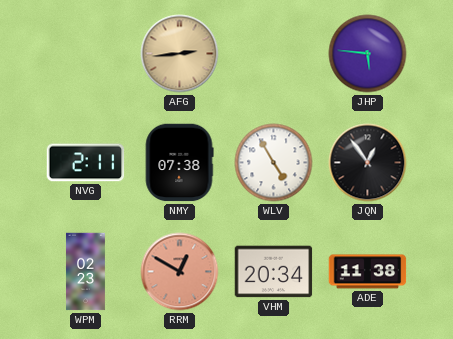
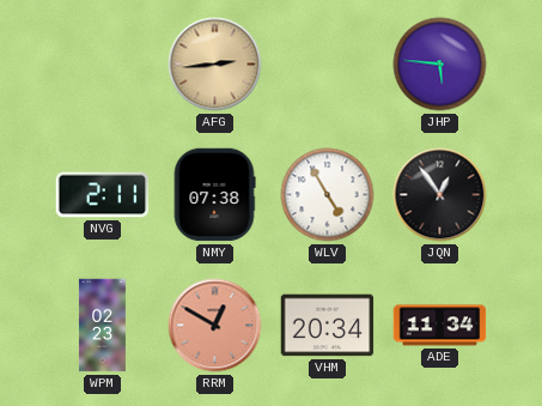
ADE: 11:38 -> 11:34
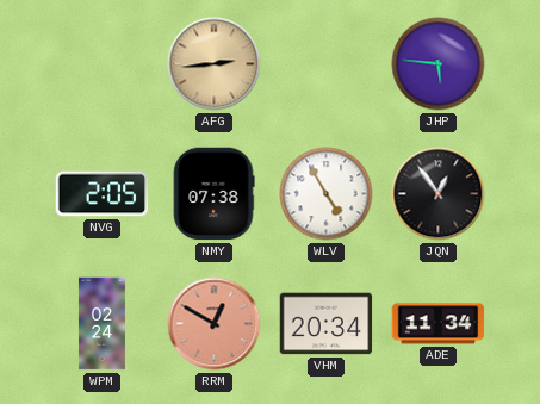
NVG: 2:11 -> 2:05
WPM: 02:23 -> 02:24
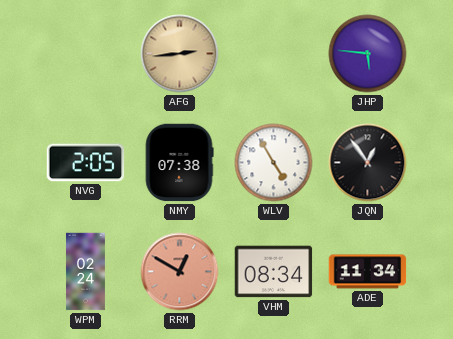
VHM: 20:34 -> 08:34
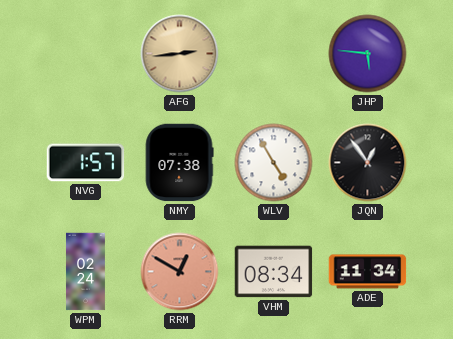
NVG: 2:05 -> 1:57
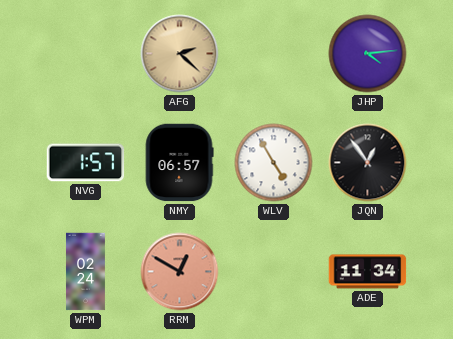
AFG: 2:44 -> 2:22
JHP: 5:46 -> 4:14
NMY: 07:38 -> 06:57
VHM: 08:34 -> none
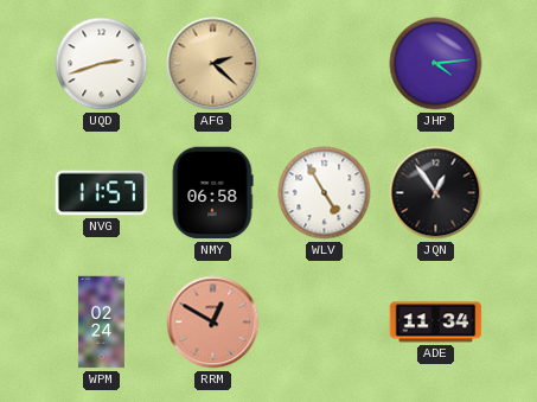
UQD: none -> 2:42
NVG: 1:57 -> 11:57
NMY: 06:57 -> 06:58
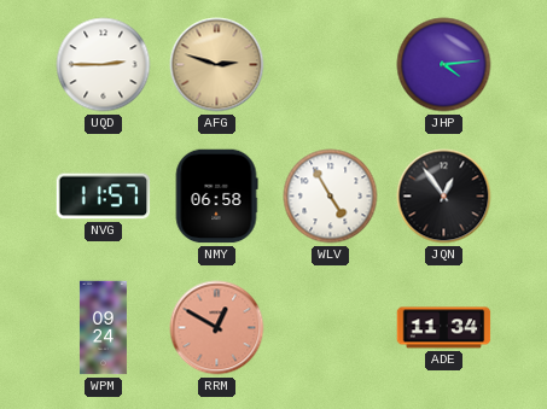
UQD: 2:42 -> 2:45
AFG: 2:22 -> 2:48
WPM: 02:24 -> 09:24
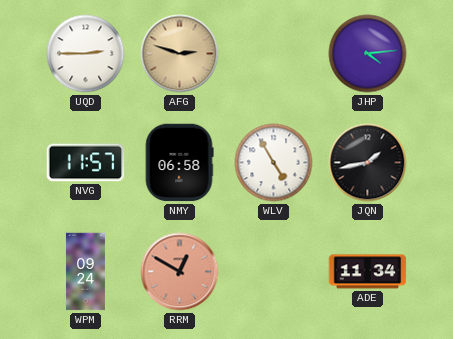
JQN: 12:54 -> 1:43
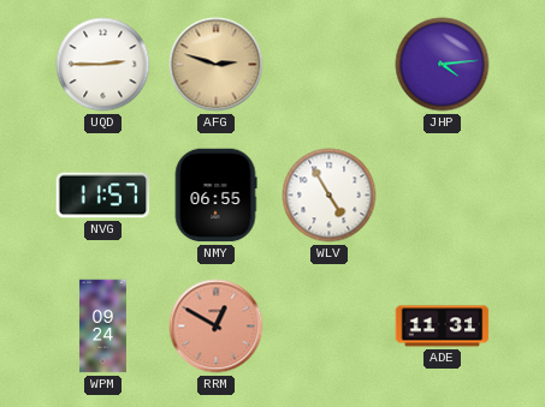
NMY: 06:58 -> 06:55
JQN: 1:43 -> none
ADE: 11:34 -> 11:31
